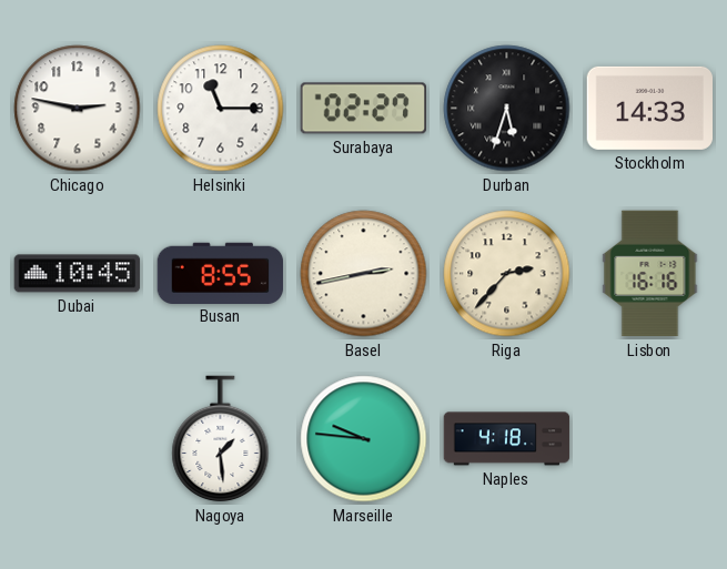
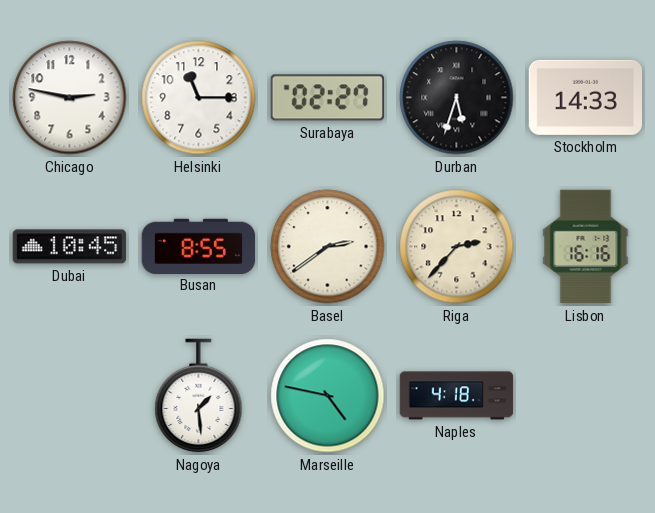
Basel: 2:43 -> 2:39
Marseille: 9:46 -> 4:47
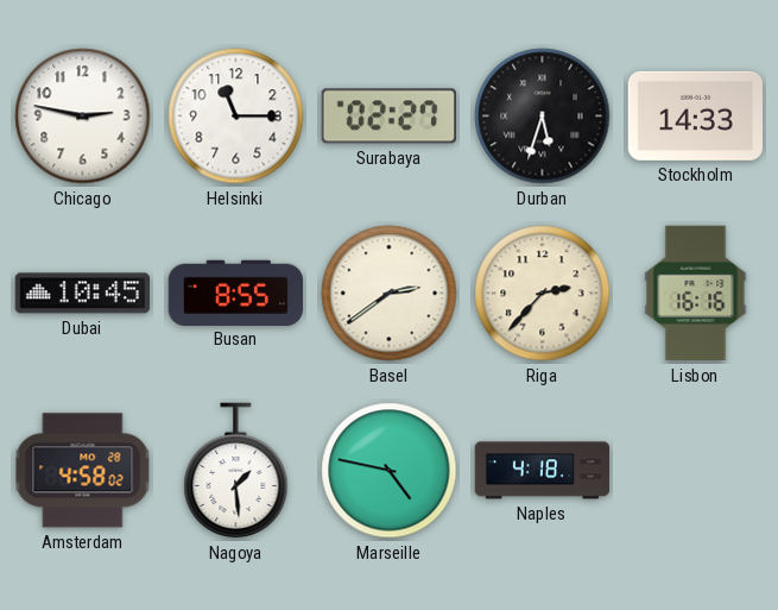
Amsterdam: none -> 4:58
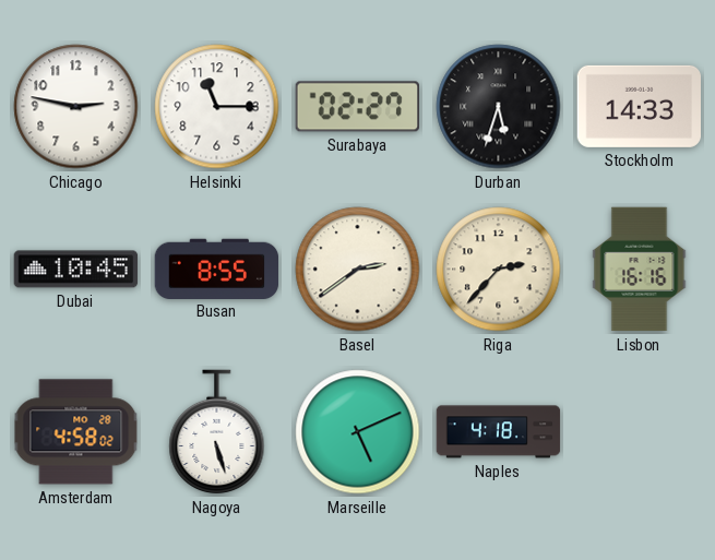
Nagoya: 1:29 -> 5:27
Marseille: 4:47 -> 5:11
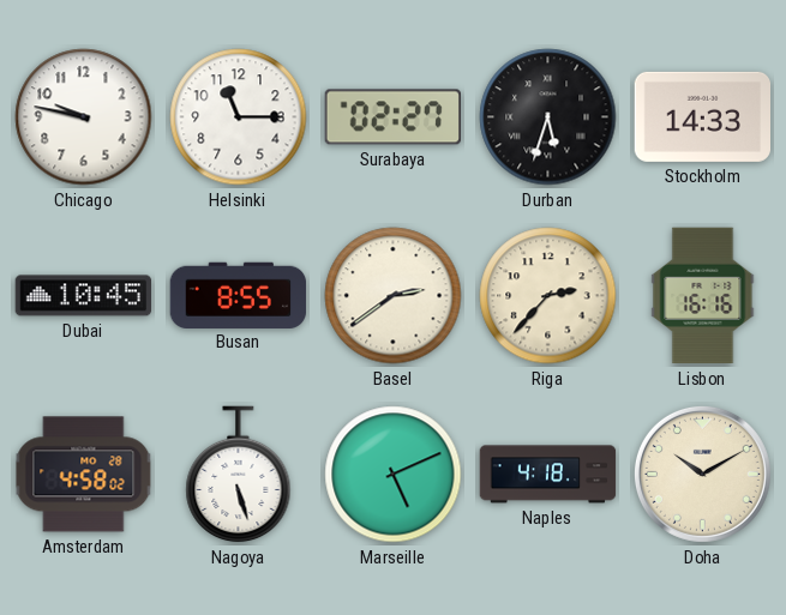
Chicago: 2:47 -> 9:47
Doha: none -> 10:10
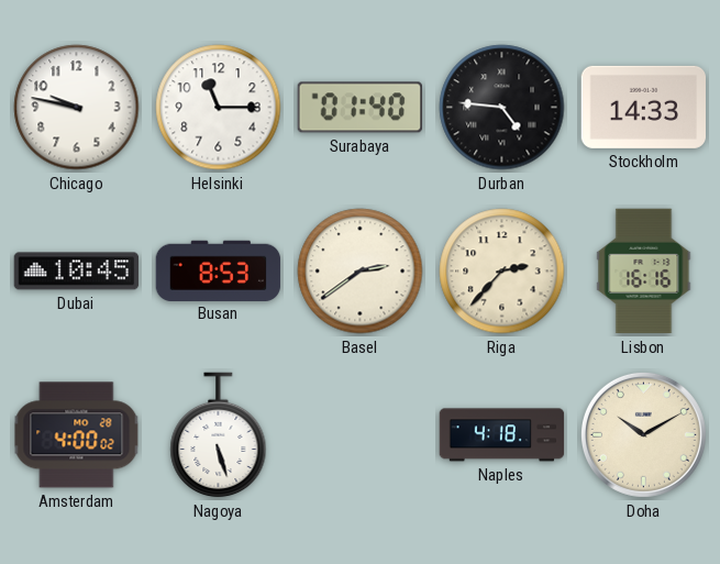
Surabaya: 02:27 -> 01:40
Durban: 5:33 -> 4:46
Busan: 8:55 -> 8:53
Amsterdam: 4:58 -> 4:00
Marseille: 5:11 -> none
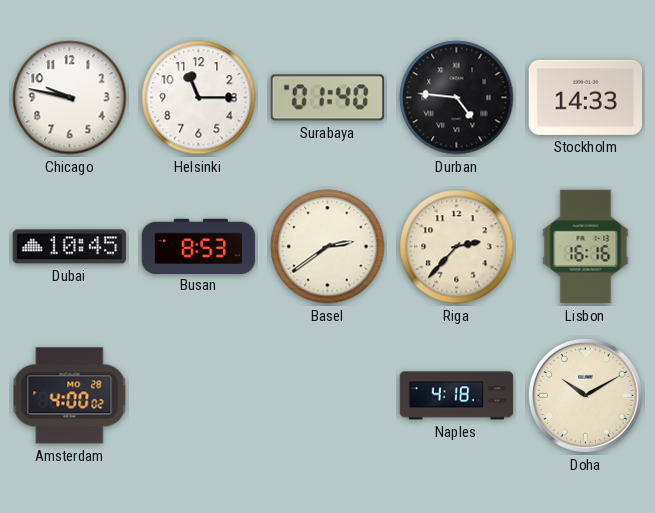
Nagoya: 5:27 -> none
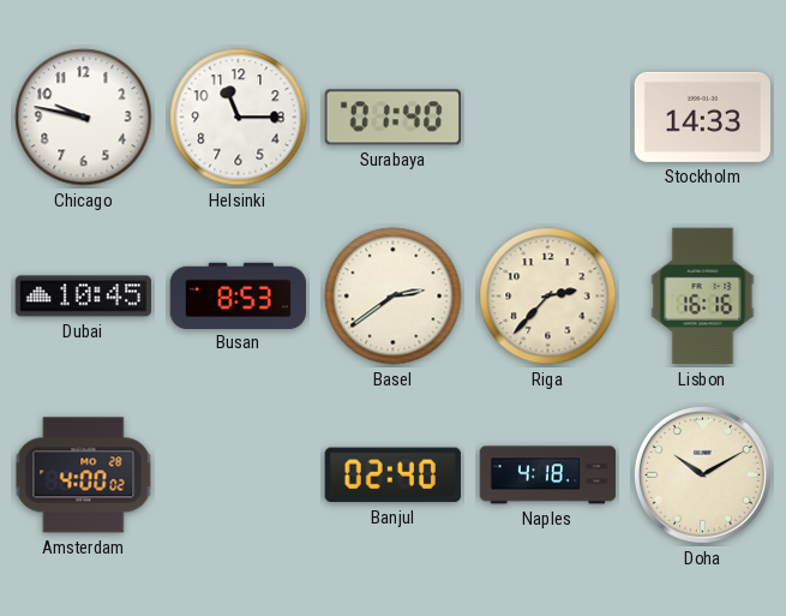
Durban: 4:46 -> none
Banjul: none -> 02:40
